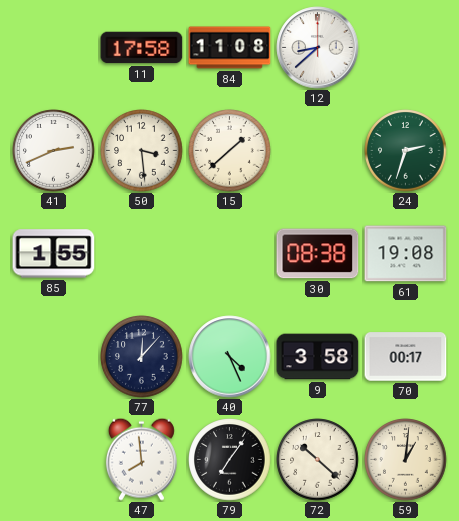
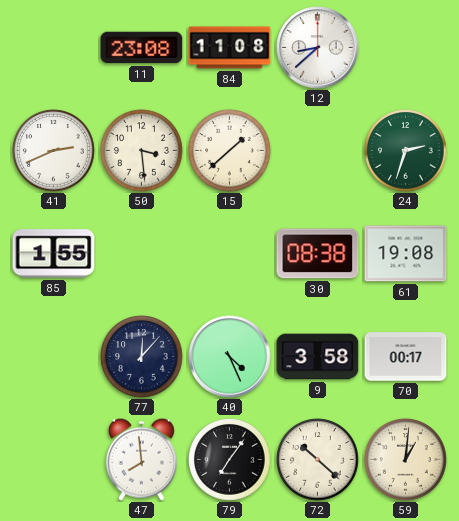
11: 17:58 -> 23:08
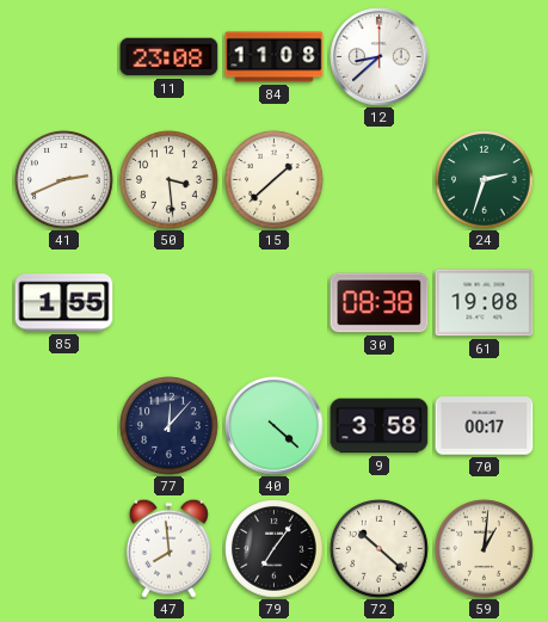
40: 4:26 -> 4:22
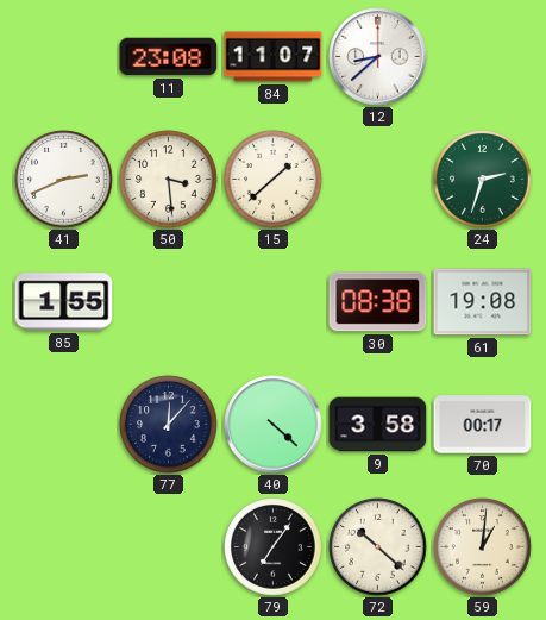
84: 11:08 -> 11:07
47: 7:59 -> none
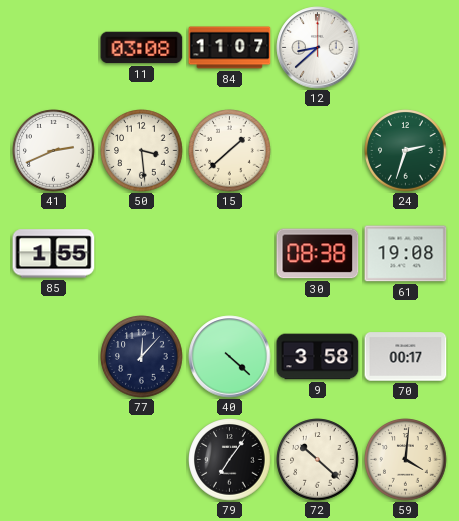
11: 23:08 -> 03:08
59: 1:01 -> 4:01
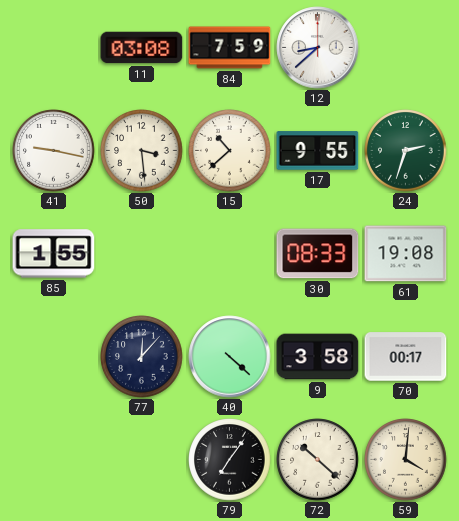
84: 11:07 -> 7:59
41: 2:41 -> 9:17
15: 1:38 -> 10:38
17: none -> 9:55
30: 08:38 -> 08:33
